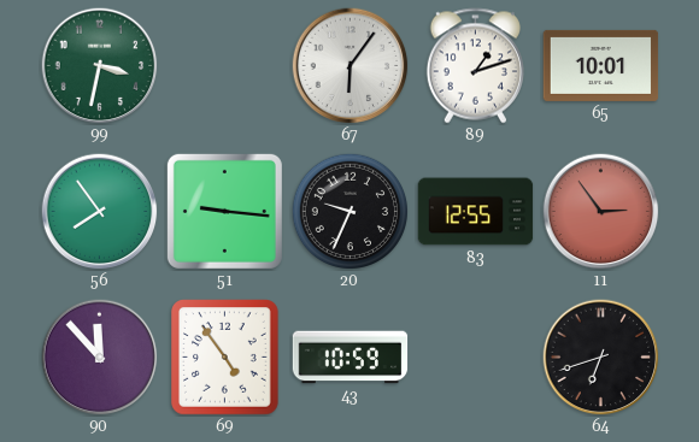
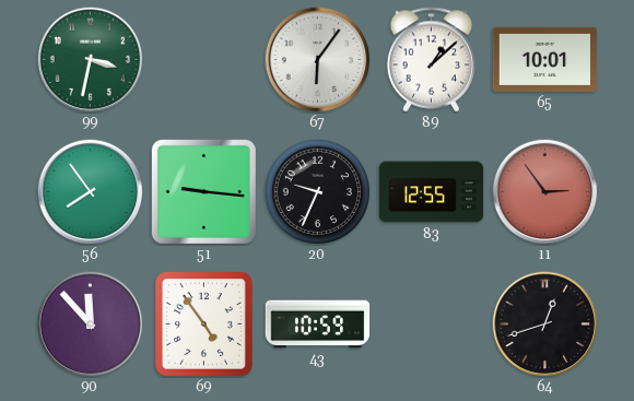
89: 1:12 -> 1:08
64: 6:42 -> 12:42
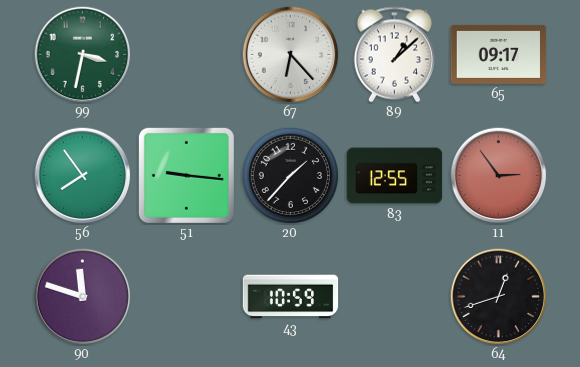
67: 6:06 -> 6:23
65: 10:01 -> 09:17
20: 9:34 -> 1:37
90: 11:53 -> 11:48
69: 4:54 -> none
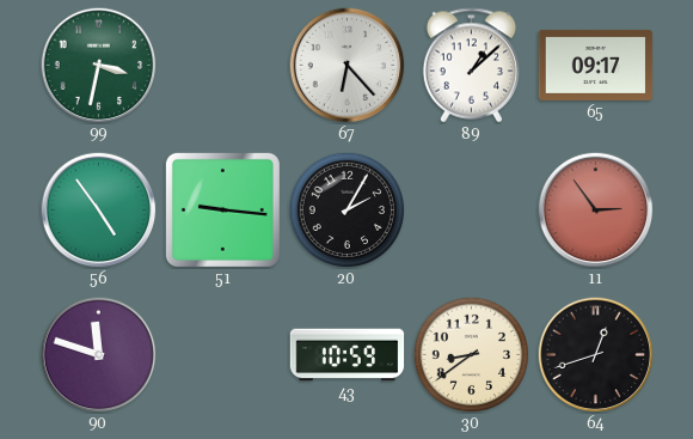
56: 7:54 -> 4:54
20: 1:37 -> 2:05
83: 12:55 -> none
30: none -> 8:39
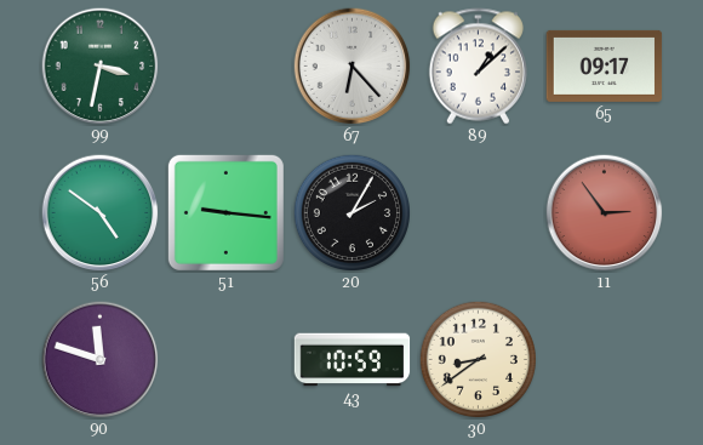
56: 4:54 -> 4:51
64: 12:42 -> none
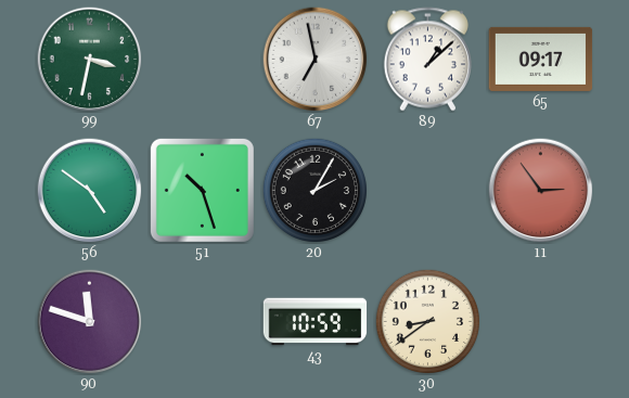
67: 6:23 -> 6:58
51: 9:16 -> 10:27
